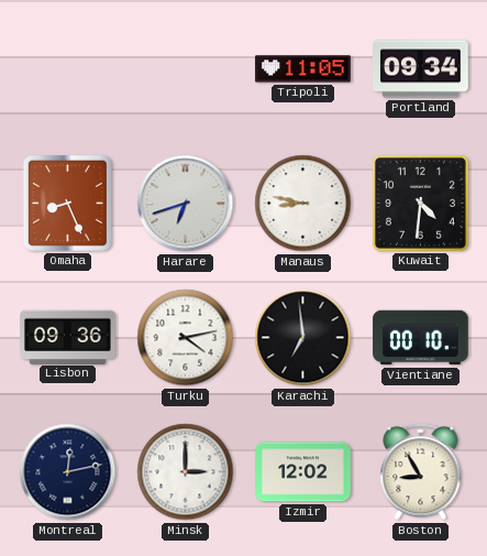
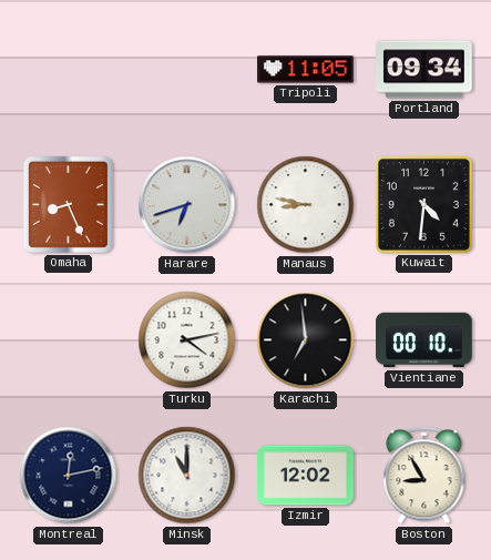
Lisbon: 09:36 -> none
Minsk: 3:00 -> 11:00
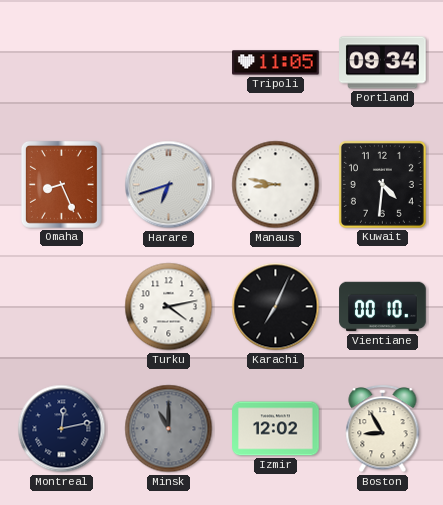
Karachi: 6:59 -> 7:04
Minsk dial: white -> grey
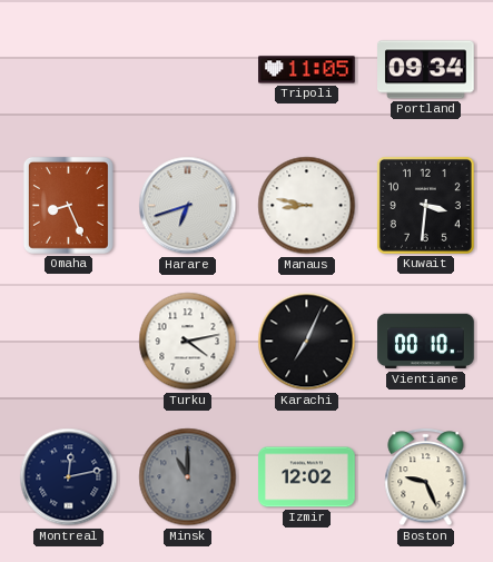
Kuwait: 4:31 -> 3:31
Boston: 8:55 -> 9:26
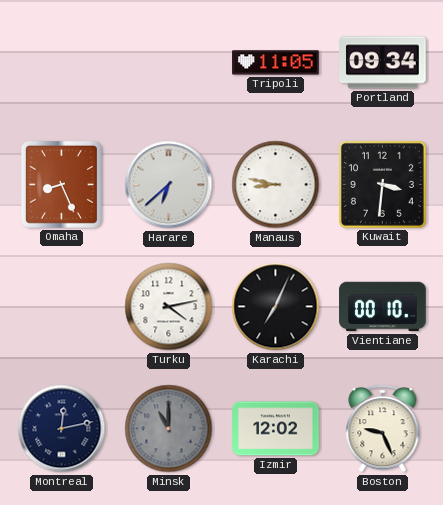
Harare: 6:42 -> 6:38
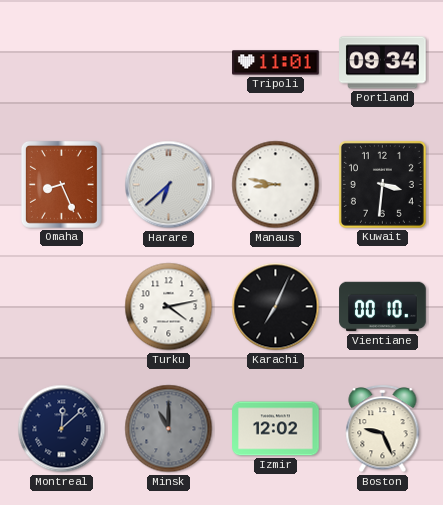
Tripoli: 11:05 -> 11:01
Montreal: 12:13 -> 12:08
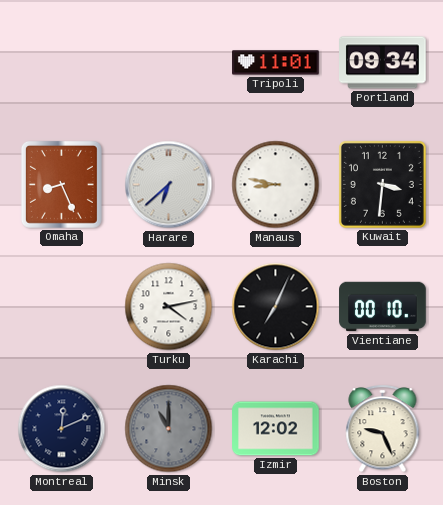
Montreal: 12:08 -> 12:11
